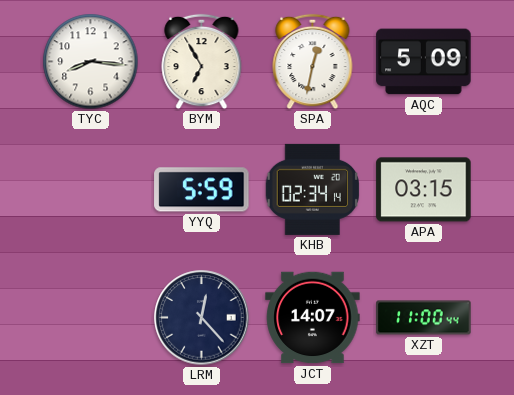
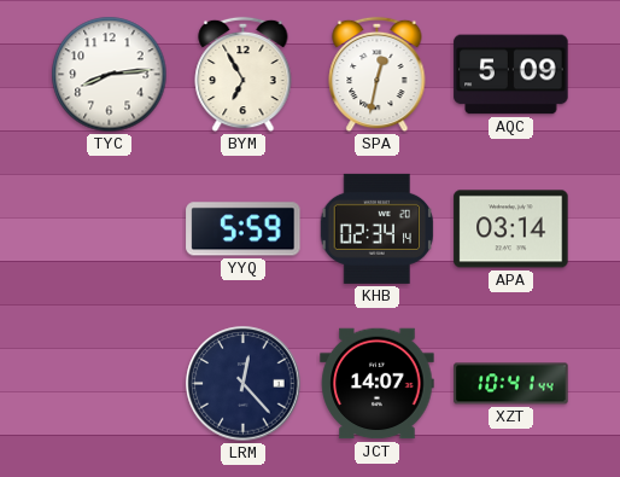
TYC: 8:16 -> 8:14
APA: 03:15 -> 03:14
XZT: 11:00 -> 10:41
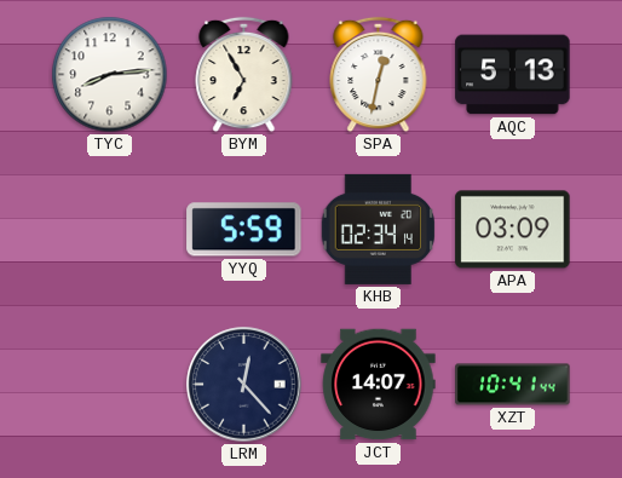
AQC: 5:09 -> 5:13
APA: 03:14 -> 03:09
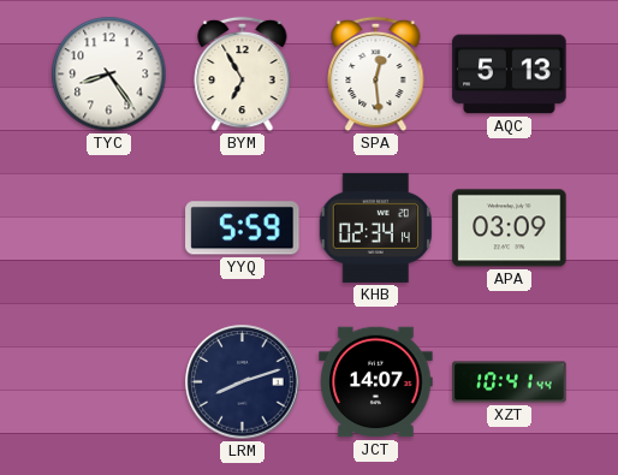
TYC: 8:14 -> 8:24
SPA: 12:32 -> 12:29
LRM: 12:23 -> 8:12
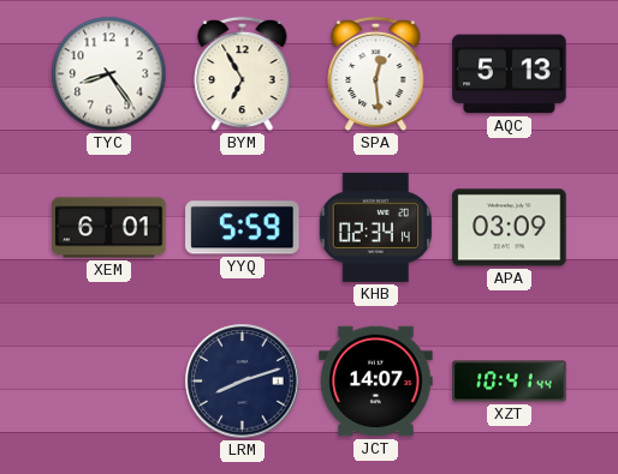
XEM: none -> 6:01
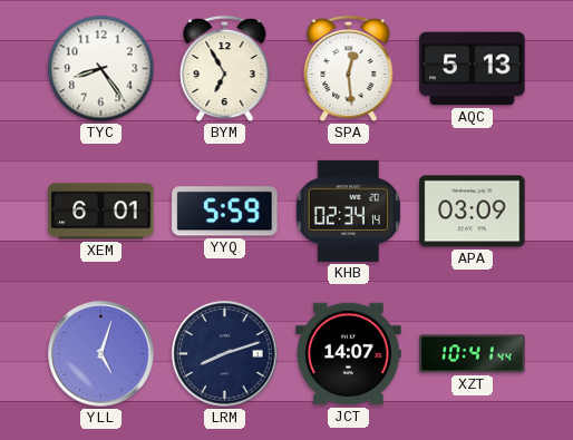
YLL: none -> 5:03
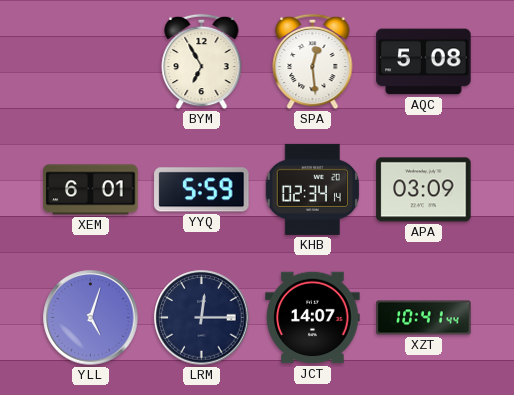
TYC: 8:24 -> none
AQC: 5:13 -> 5:08
LRM: 8:12 -> 12:15
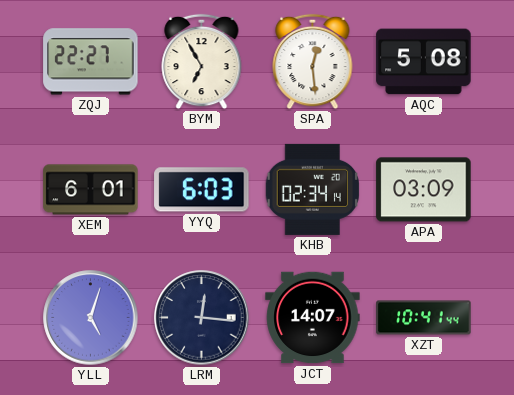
ZQJ: none -> 22:27
YYQ: 5:59 -> 6:03
LRM: 12:15 -> 12:16
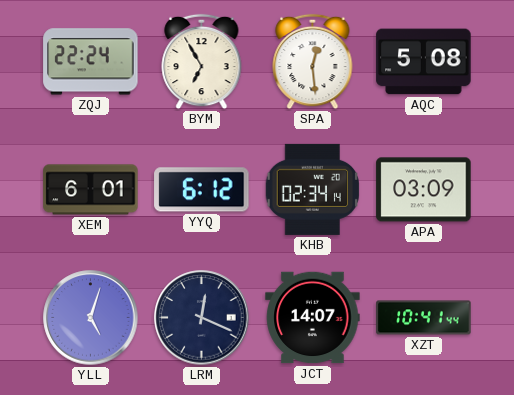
ZQJ: 22:27 -> 22:24
YYQ: 6:03 -> 6:12
LRM: 12:16 -> 12:19
